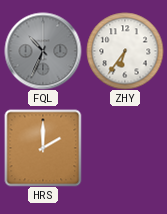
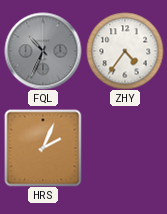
ZHY: 6:36 -> 4:36
HRS: 2:00 -> 2:04
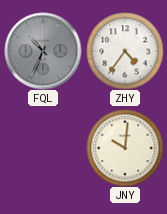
HRS: 2:04 -> none
JNY: none -> 10:01
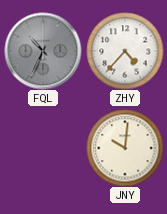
ZHY: 4:36 -> 4:37
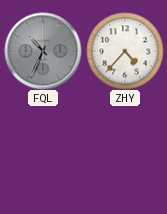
JNY: 10:01 -> none
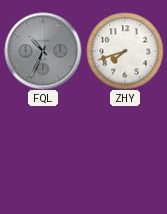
ZHY: 4:37 -> 7:42
